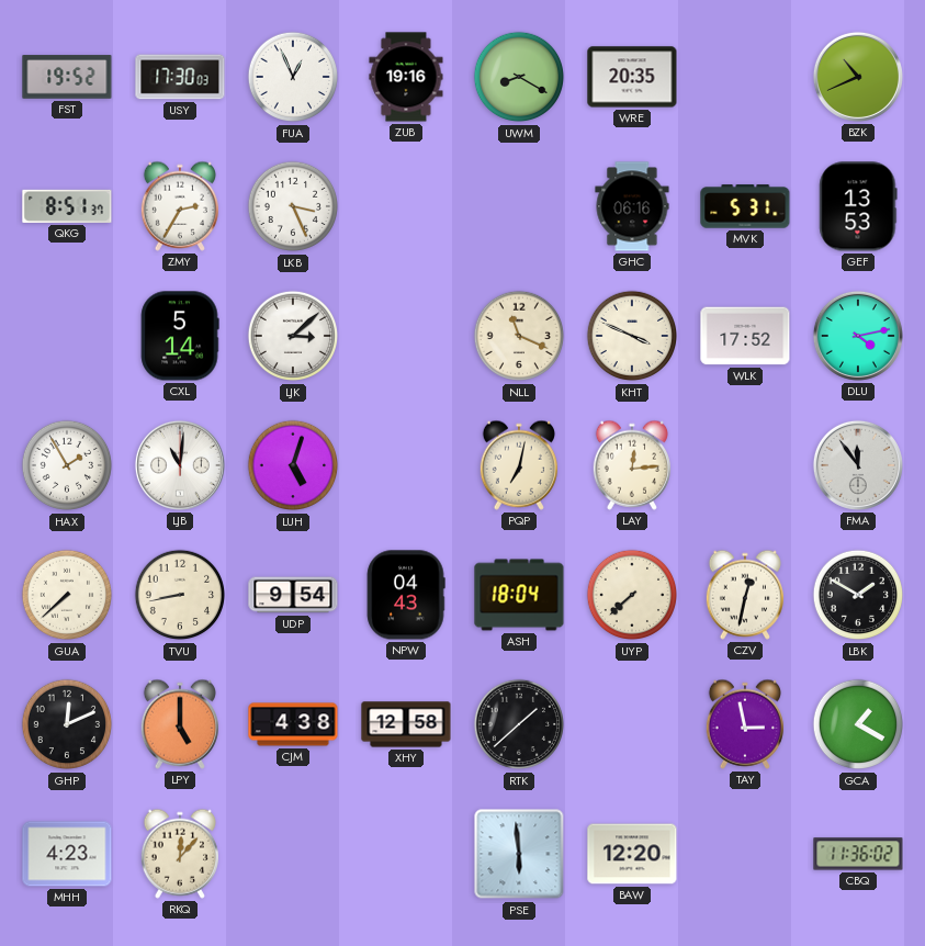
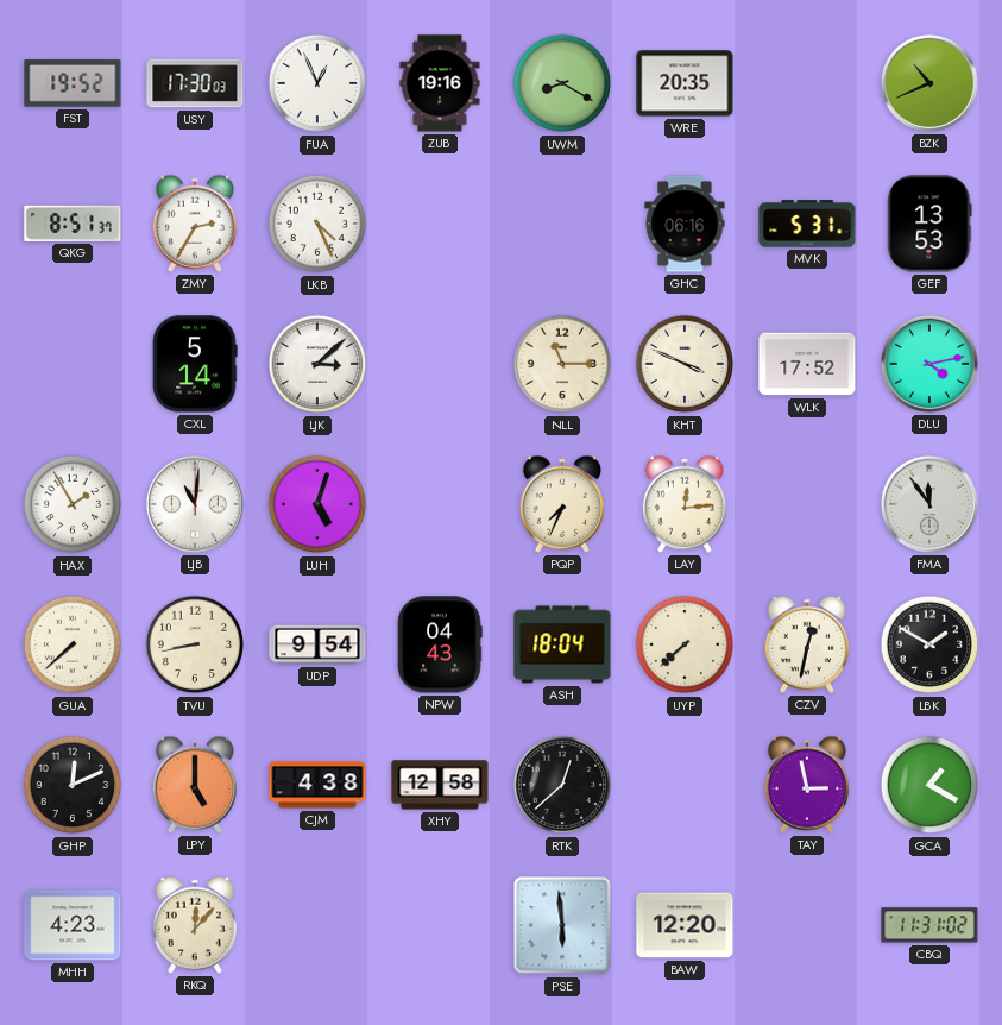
LKB: 3:26 -> 4:26
NLL: 11:19 -> 11:15
PQP: 7:02 -> 7:34
RTK: 1:38 -> 12:38
CBQ: 11:36 -> 11:31
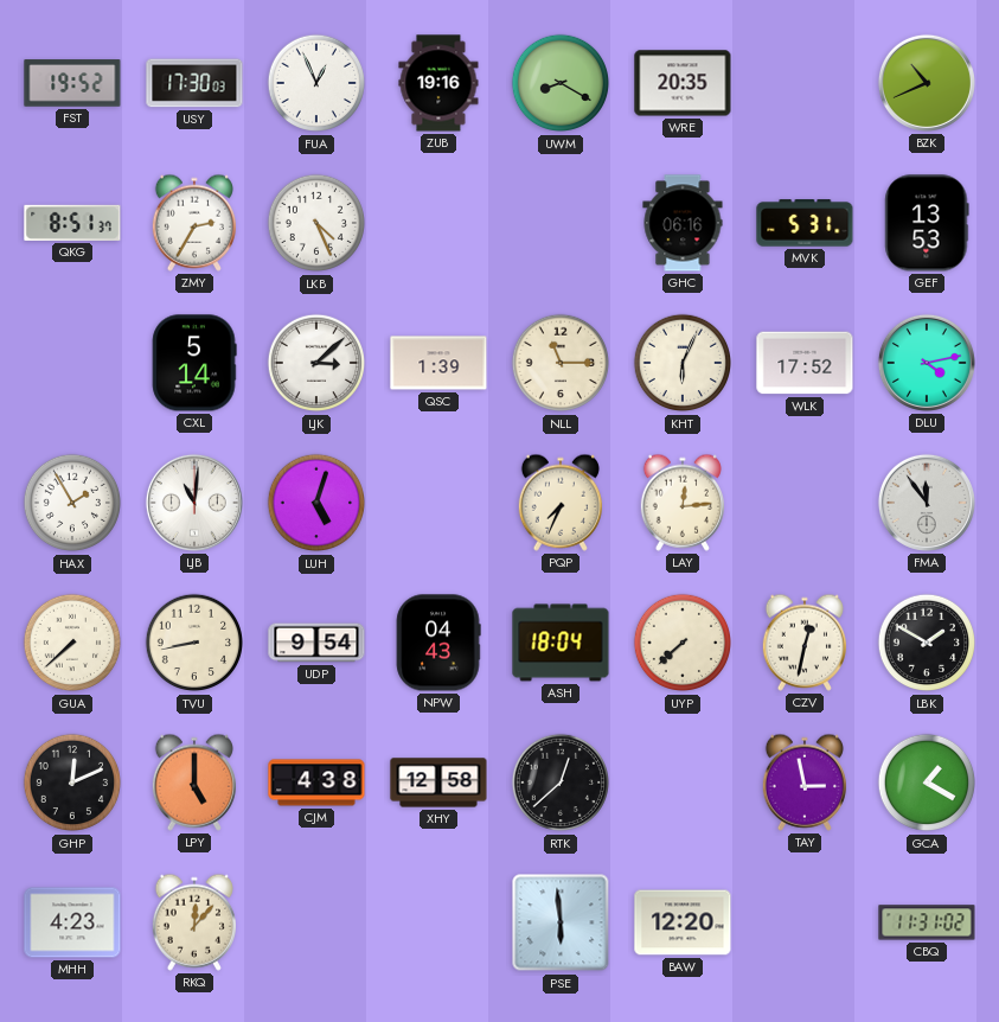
QSC: none -> 1:39
KHT: 3:49 -> 6:04
